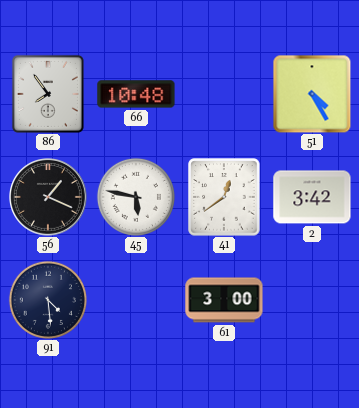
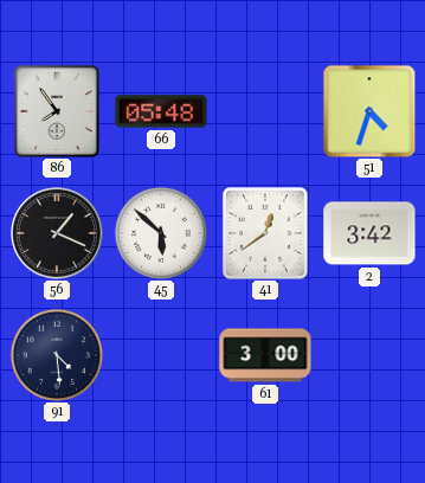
66: 10:48 -> 05:48
51: 4:25 -> 4:33
45: 5:47 -> 5:52
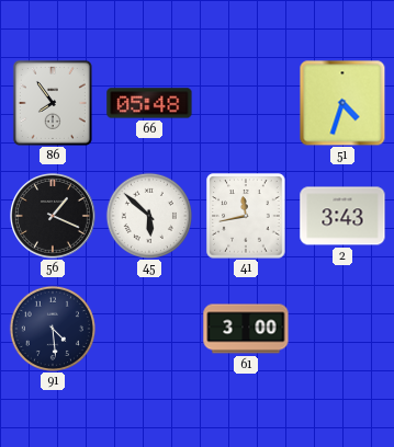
41: 12:39 -> 11:43
2: 3:42 -> 3:43
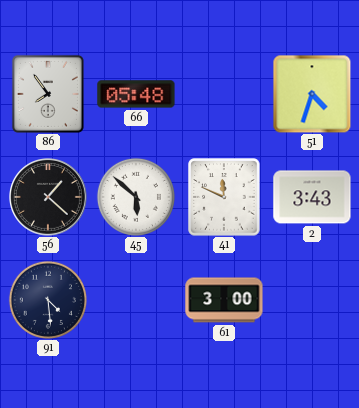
56: 1:19 -> 1:22
41: 11:43 -> 11:49
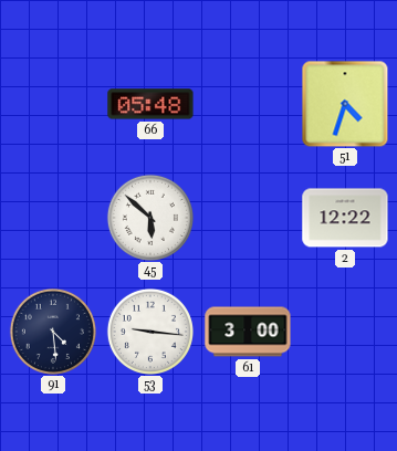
86: 7:54 -> none
56: 1:22 -> none
41: 11:49 -> none
2: 3:43 -> 12:22
53: none -> 9:16
